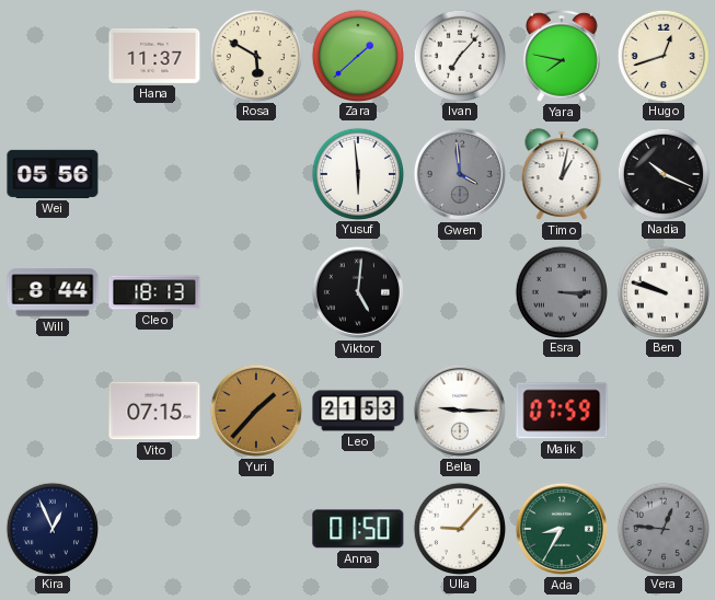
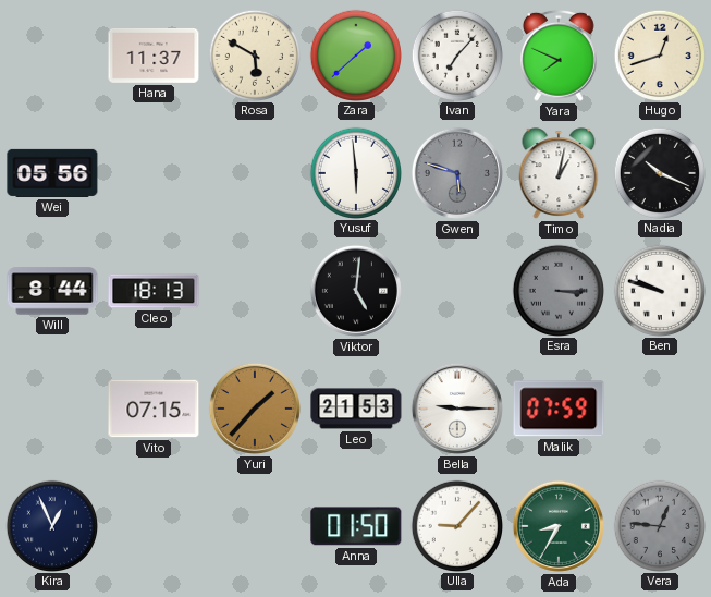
Yara: 7:47 -> 7:49
Gwen: 3:59 -> 5:48
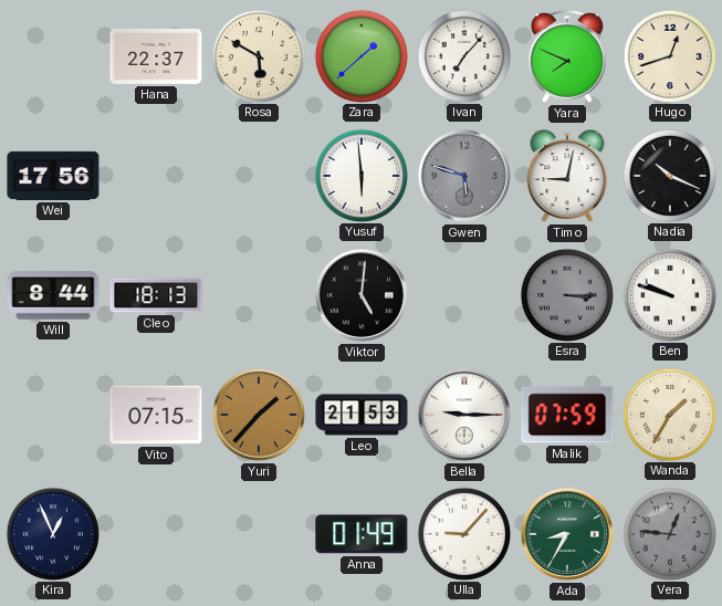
Hana: 11:37 -> 22:37
Wei: 05:56 -> 17:56
Timo: 1:02 -> 9:02
Wanda: none -> 1:35
Anna: 01:50 -> 01:49
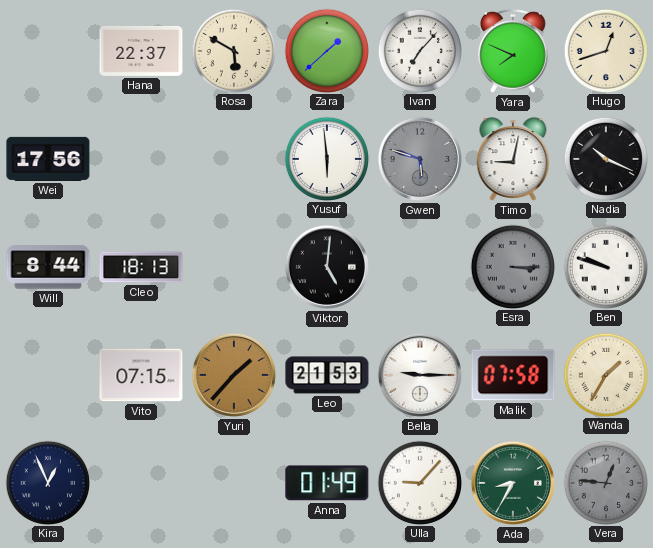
Malik: 07:59 -> 07:58
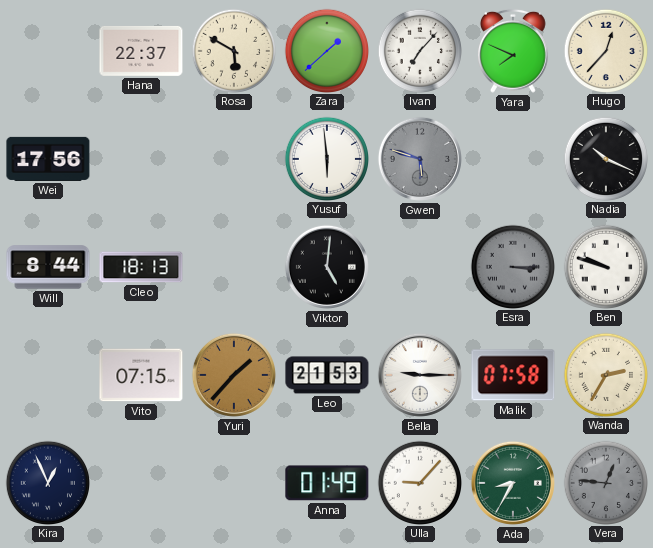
Hugo: 12:42 -> 12:37
Timo: 9:02 -> none
Wanda: 1:35 -> 2:35
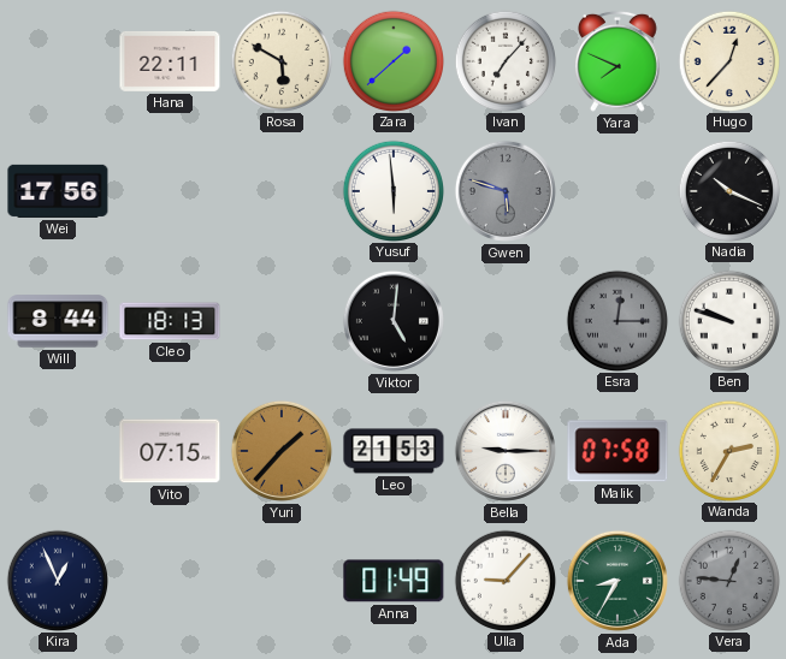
Hana: 22:37 -> 22:11
Esra: 3:15 -> 12:15
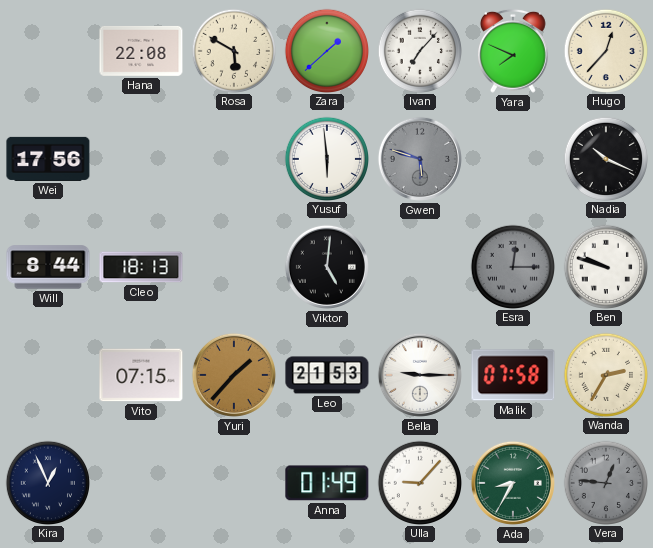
Hana: 22:11 -> 22:08
